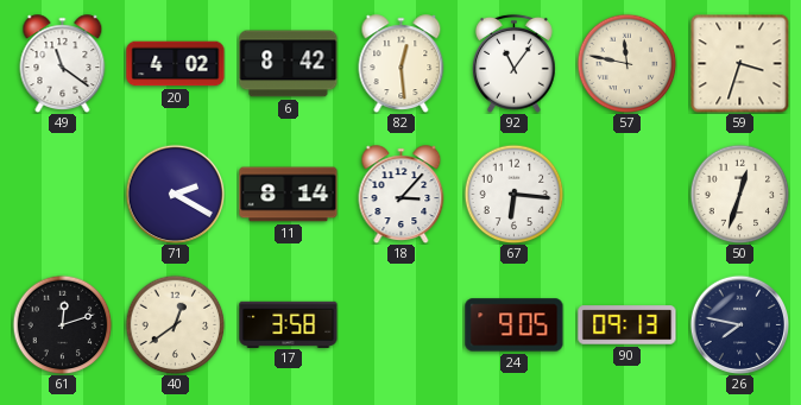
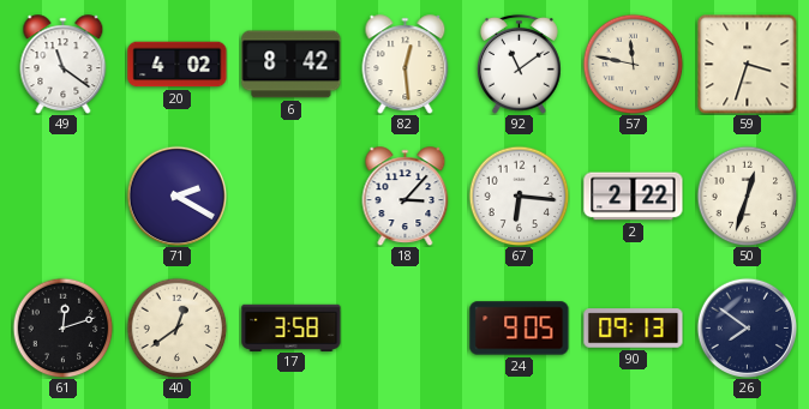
92: 11:06 -> 11:09
11: 8:14 -> none
2: none -> 2:22
26: 7:47 -> 7:51
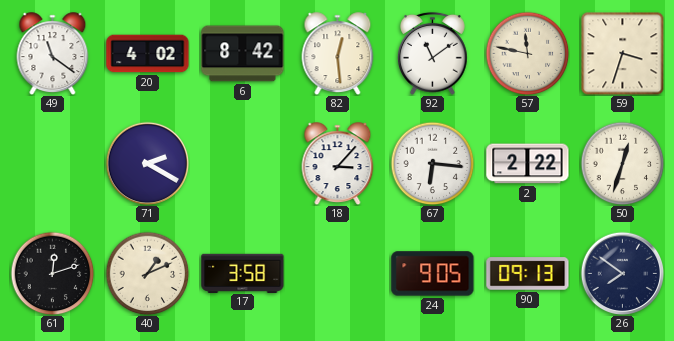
40: 12:39 -> 1:11
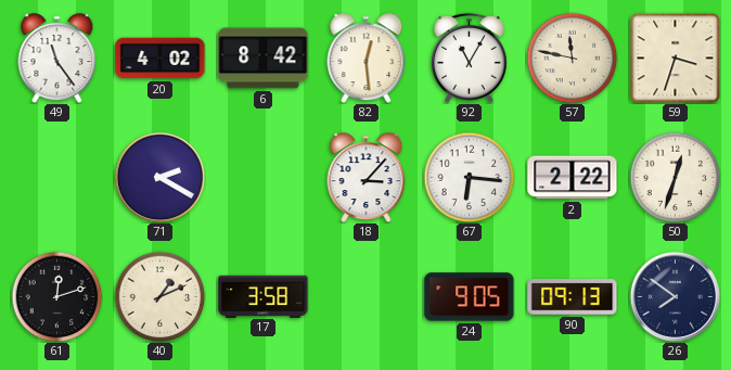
49: 11:21 -> 11:24
92: 11:09 -> 11:05
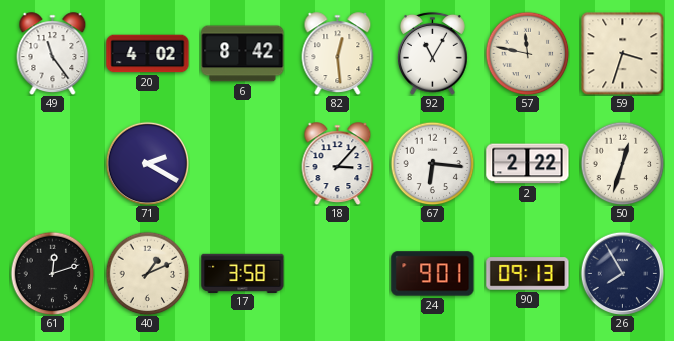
24: 9:05 -> 9:01
26: 7:51 -> 7:55
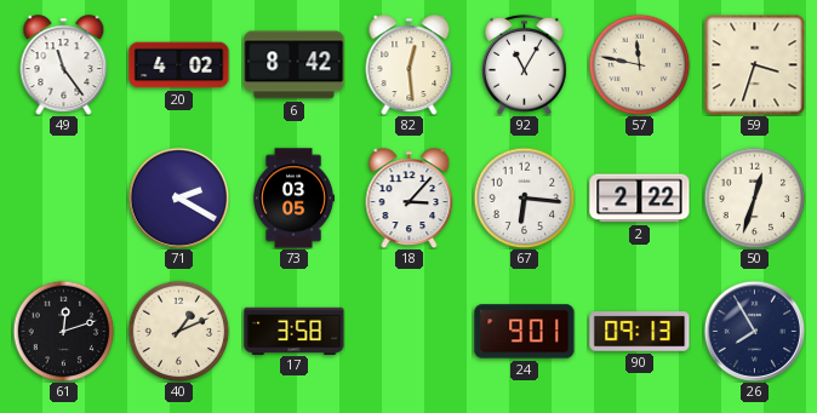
73: none -> 03:05
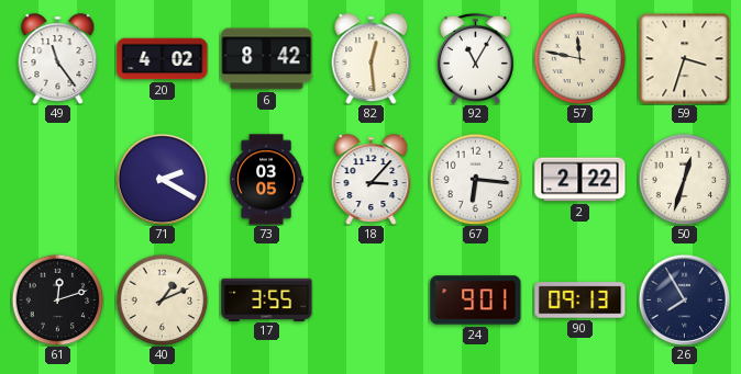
17: 3:58 -> 3:55
